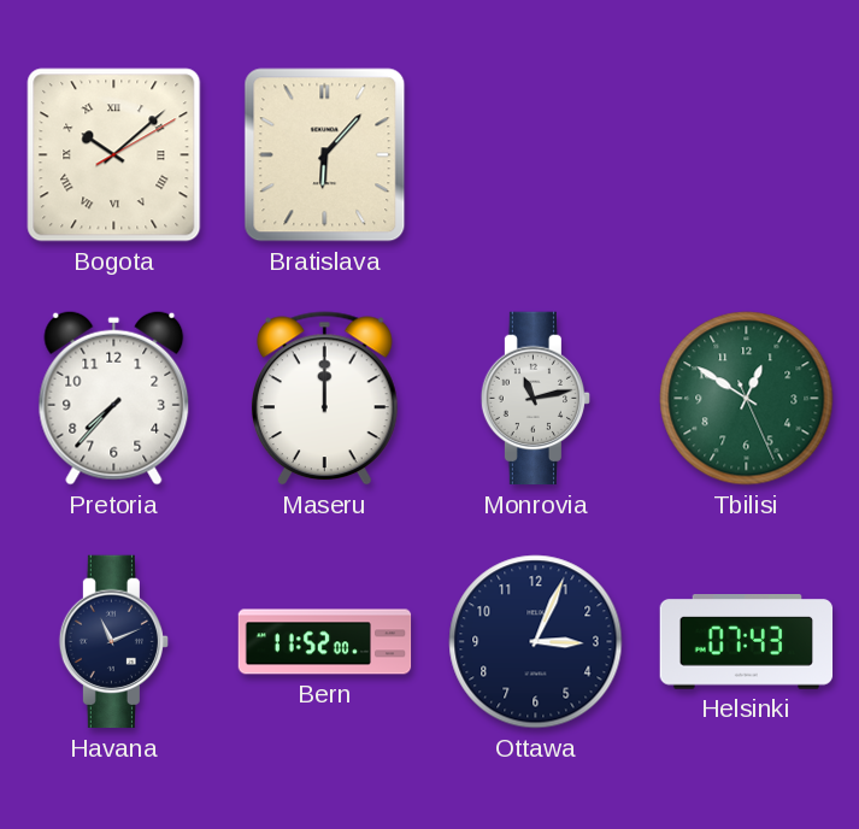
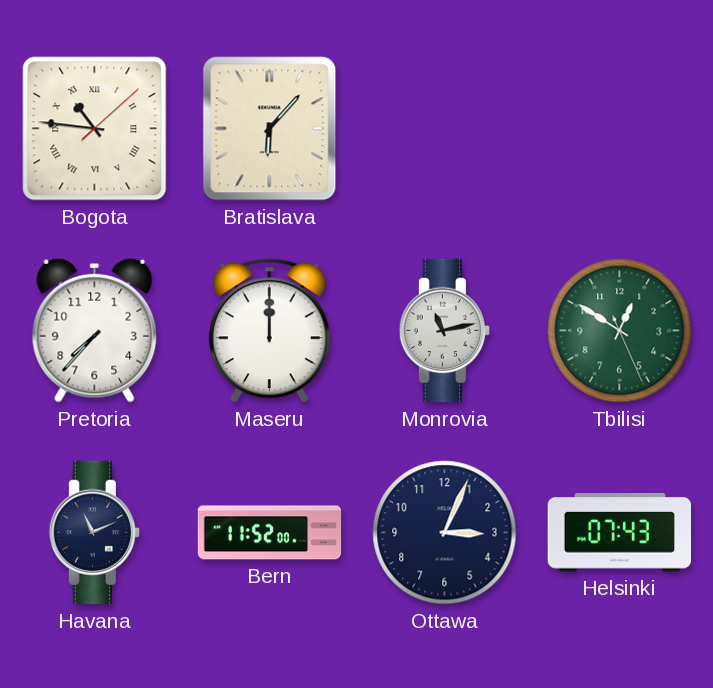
Bogota: 10:08 -> 10:46
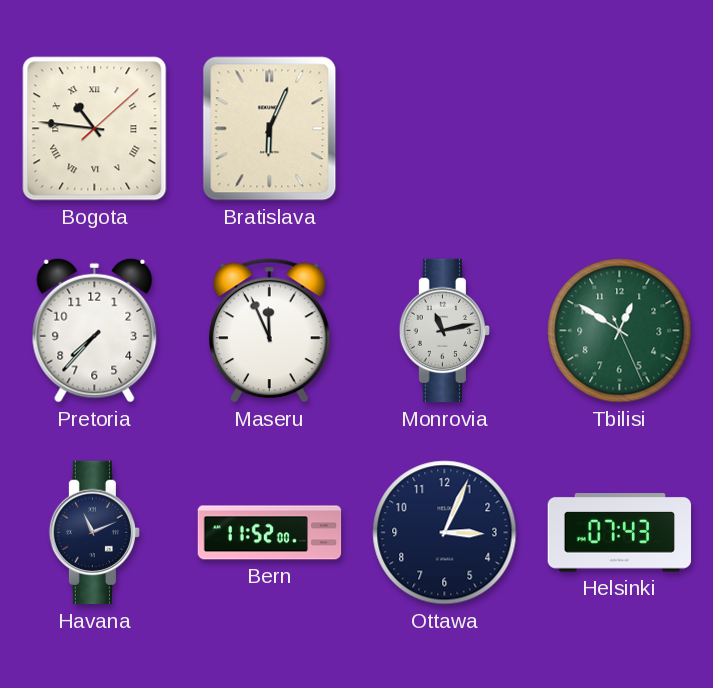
Bratislava: 6:07 -> 6:04
Maseru: 12:00 -> 11:56
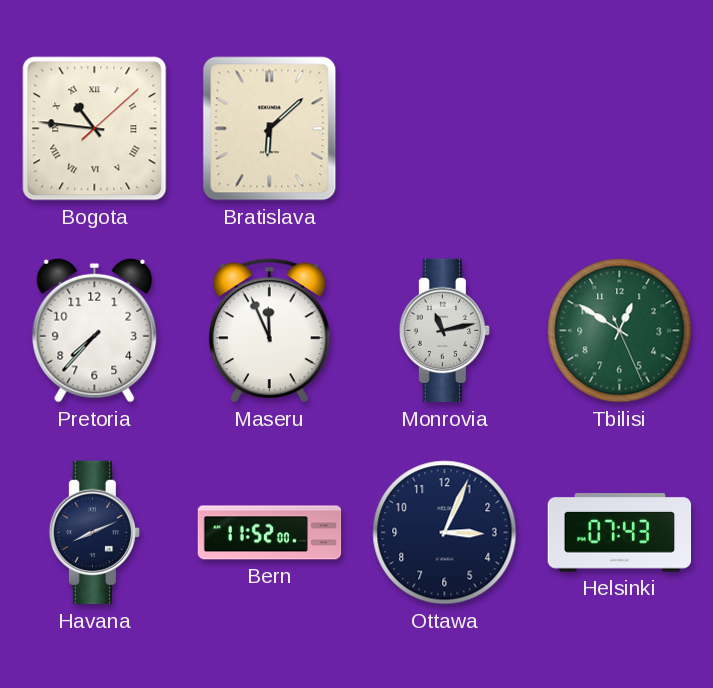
Bratislava: 6:04 -> 6:08
Havana: 11:11 -> 8:11
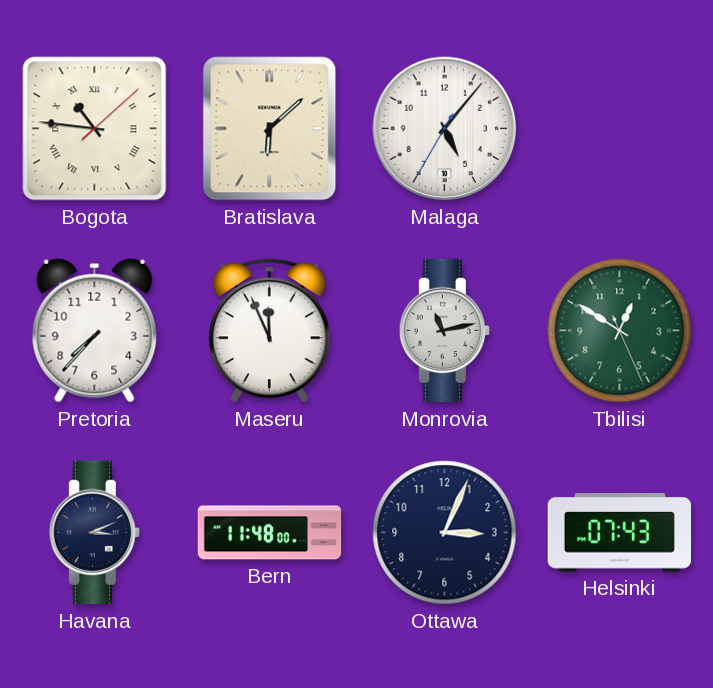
Malaga: none -> 5:06
Havana: 8:11 -> 3:11
Bern: 11:52 -> 11:48
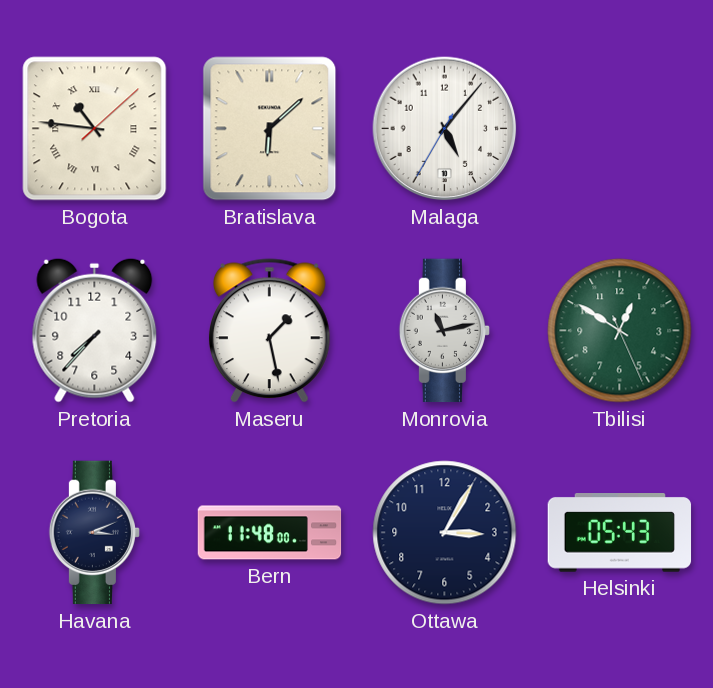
Maseru: 11:56 -> 1:28
Ottawa: 3:04 -> 3:05
Helsinki: 07:43 -> 05:43
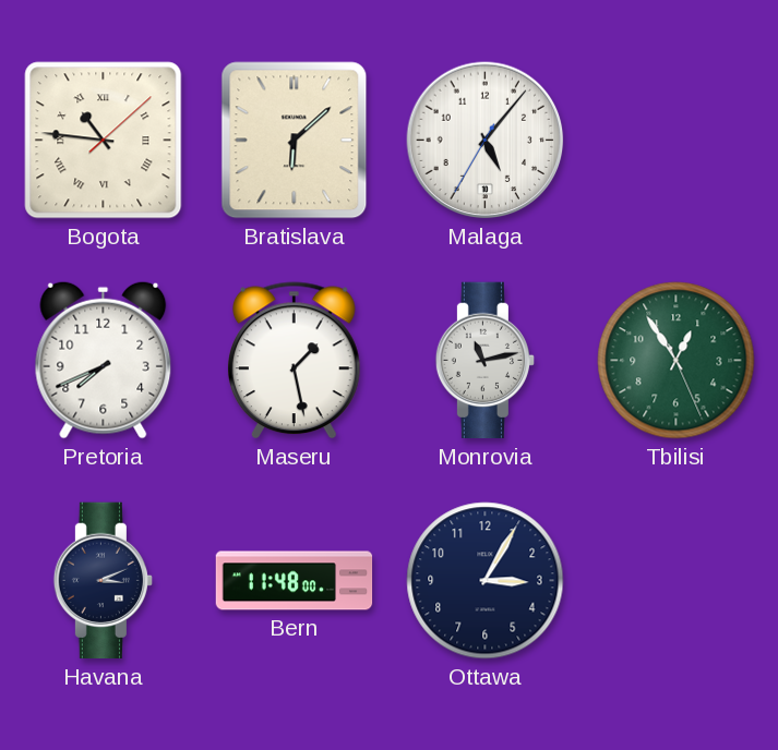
Pretoria: 7:37 -> 7:41
Tbilisi: 12:50 -> 12:54
Helsinki: 05:43 -> none
